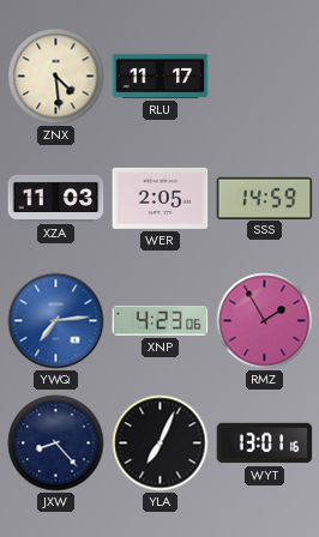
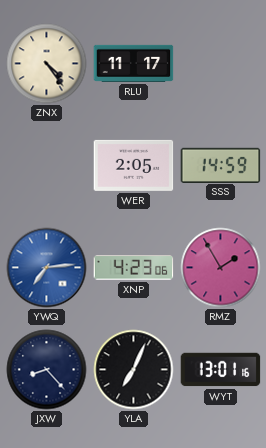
ZNX: 4:29 -> 4:24
XZA: 11:03 -> none
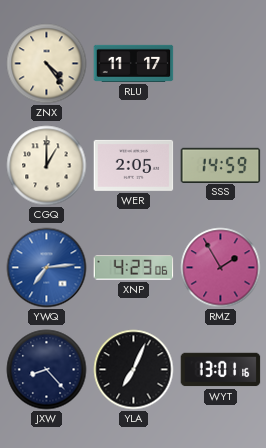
CGQ: none -> 1:00
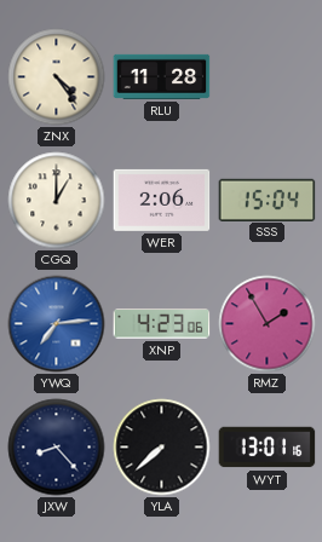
RLU: 11:17 -> 11:28
WER: 2:05 -> 2:06
SSS: 14:59 -> 15:04
YLA: 7:04 -> 7:38
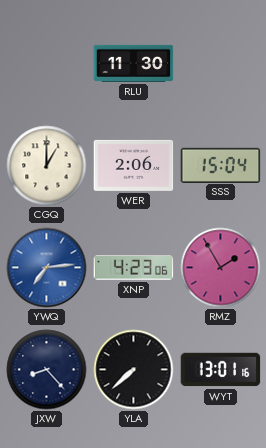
ZNX: 4:24 -> none
RLU: 11:28 -> 11:30
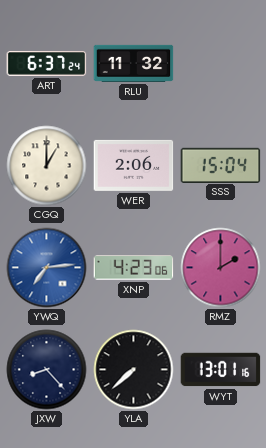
ART: none -> 6:37
RLU: 11:30 -> 11:32
RMZ: 1:55 -> 2:00
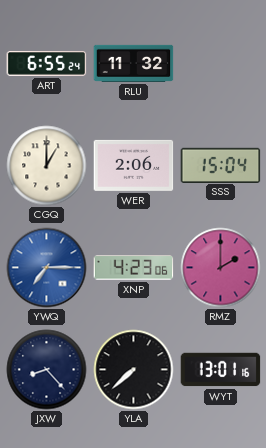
ART: 6:37 -> 6:55
YWQ: 7:14 -> 7:15
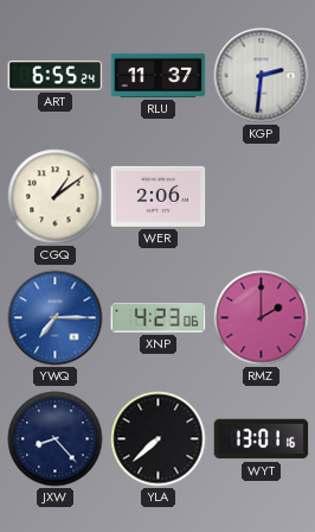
RLU: 11:32 -> 11:37
KGP: none -> 2:31
CGQ: 1:00 -> 1:09
SSS: 15:04 -> none
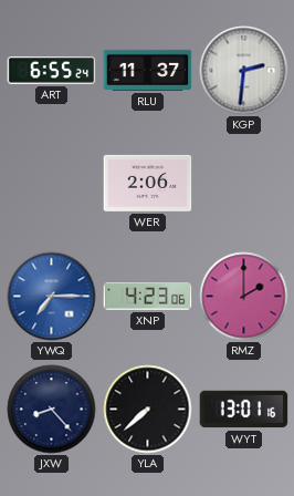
CGQ: 1:09 -> none
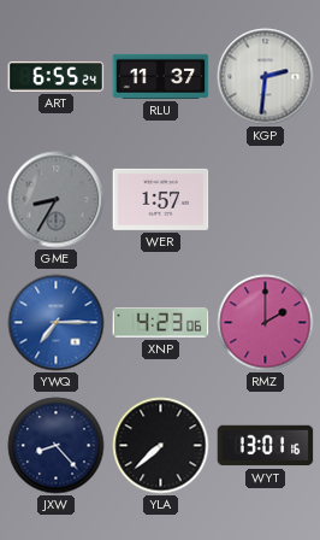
GME: none -> 8:35
WER: 2:06 -> 1:57
